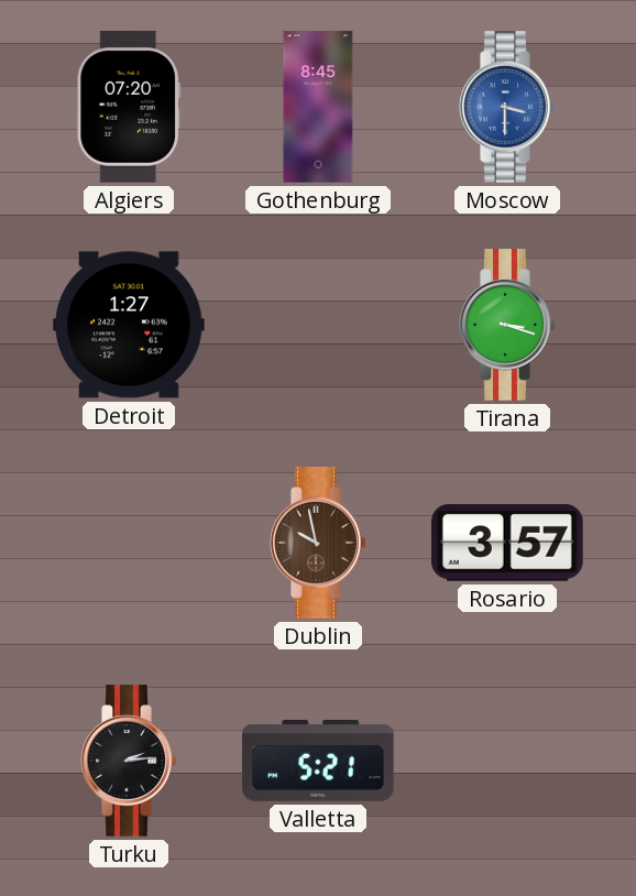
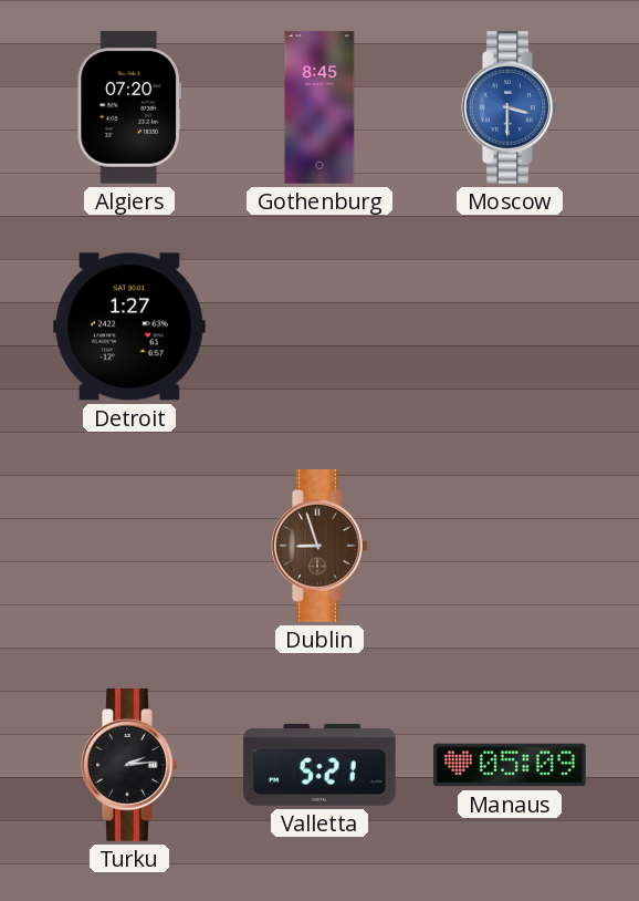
Tirana: 3:18 -> none
Dublin: 9:58 -> 8:57
Rosario: 3:57 -> none
Manaus: none -> 05:09
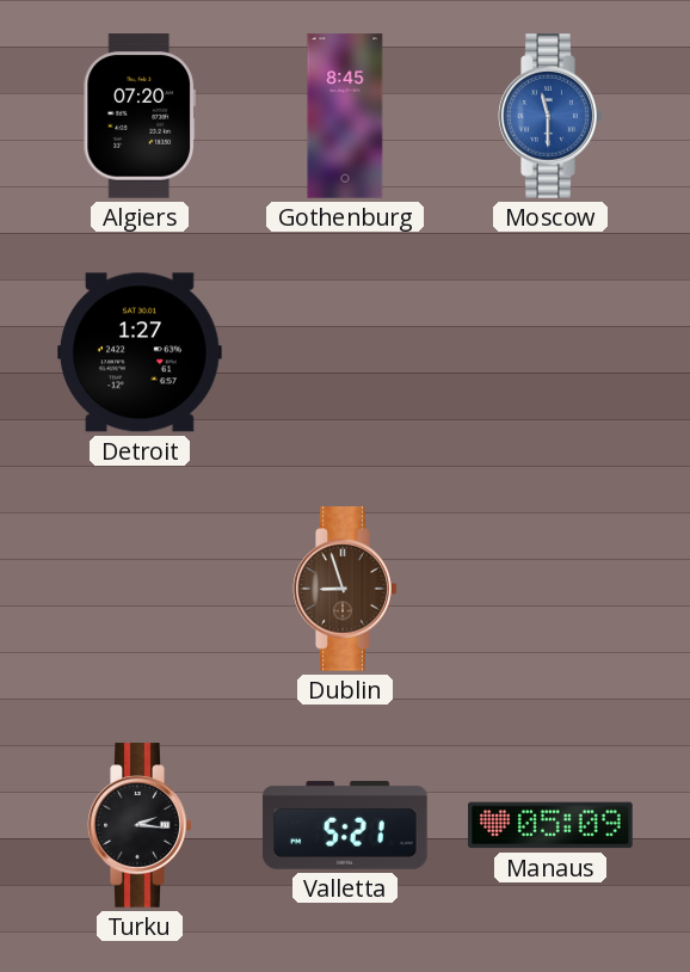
Moscow: 3:30 -> 11:30
Turku: 2:14 -> 2:16
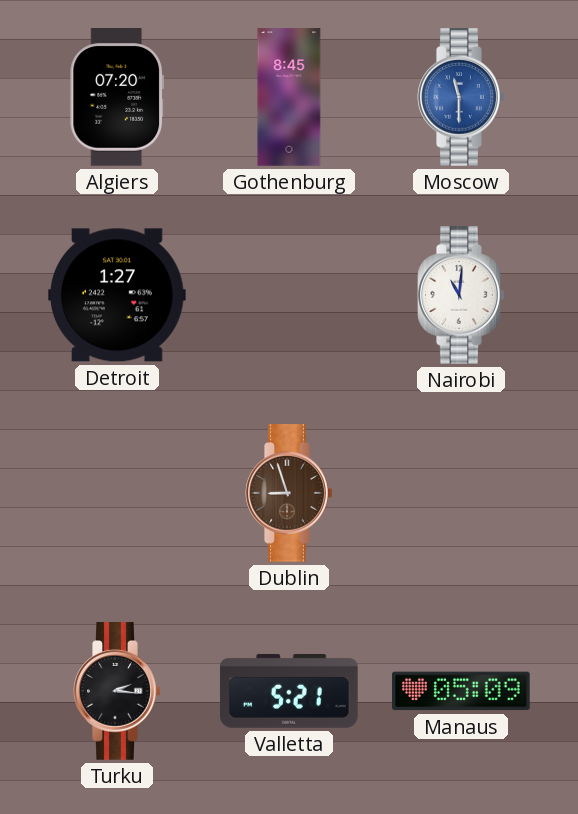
Nairobi: none -> 11:01
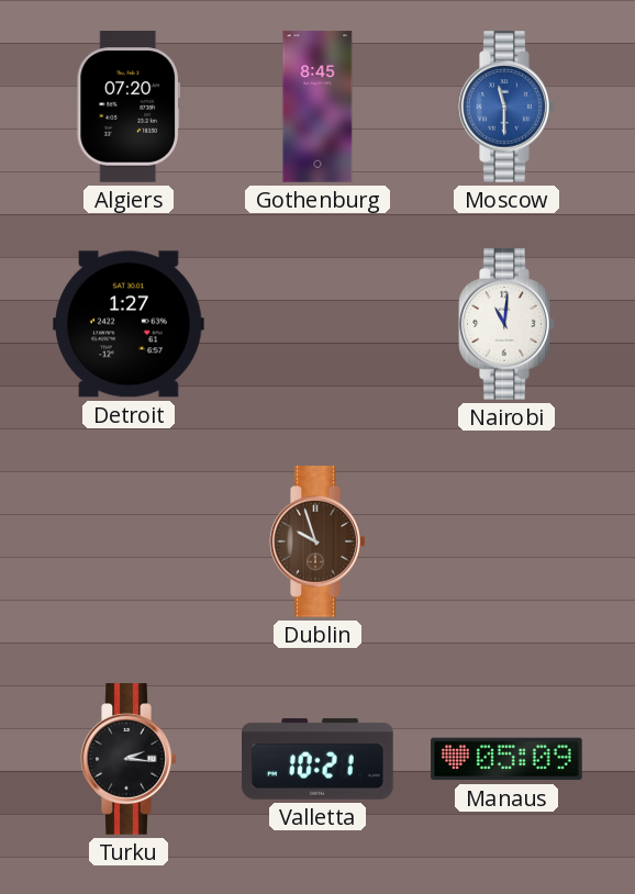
Dublin: 8:57 -> 9:57
Valletta: 5:21 -> 10:21
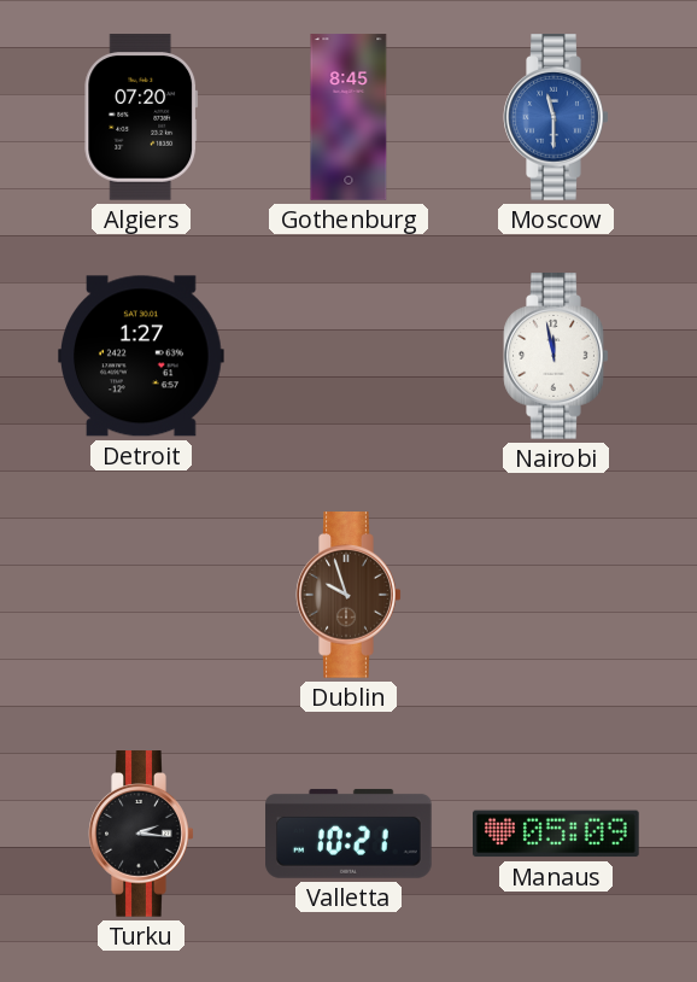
Nairobi: 11:01 -> 11:58
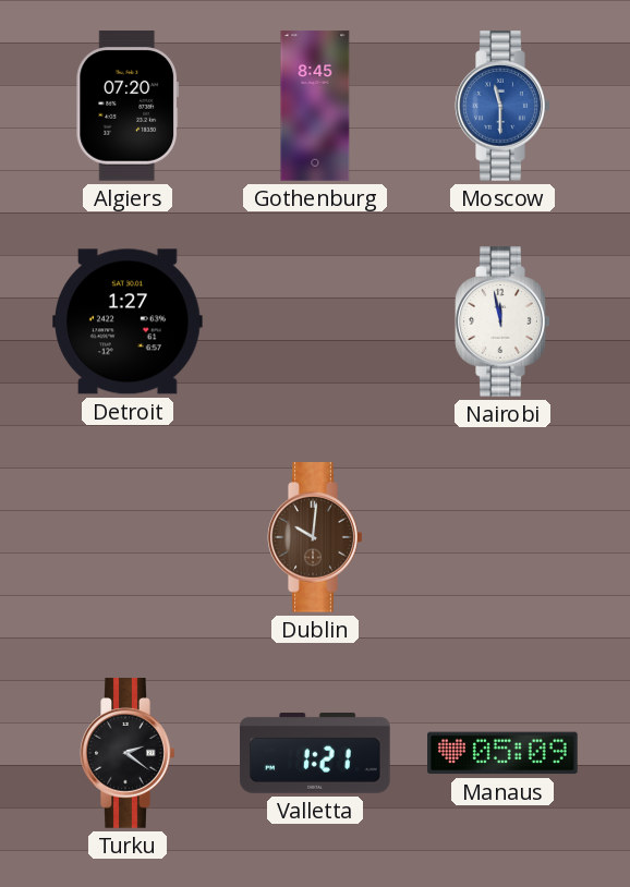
Dublin: 9:57 -> 10:01
Turku: 2:16 -> 2:21
Valletta: 10:21 -> 1:21
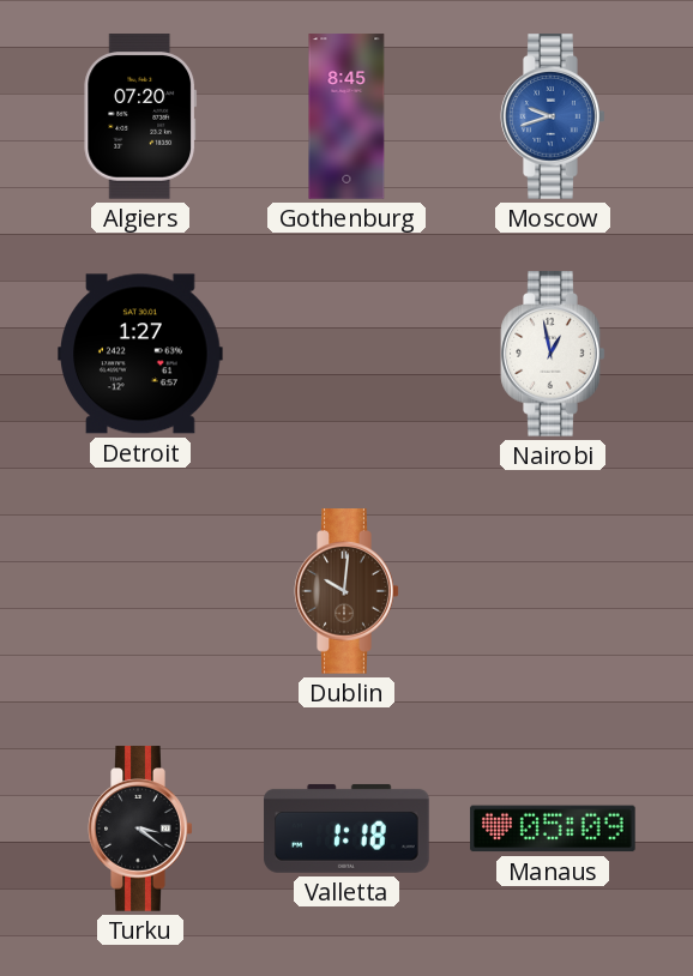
Moscow: 11:30 -> 9:42
Nairobi: 11:58 -> 12:58
Turku: 2:21 -> 3:21
Valletta: 1:21 -> 1:18
